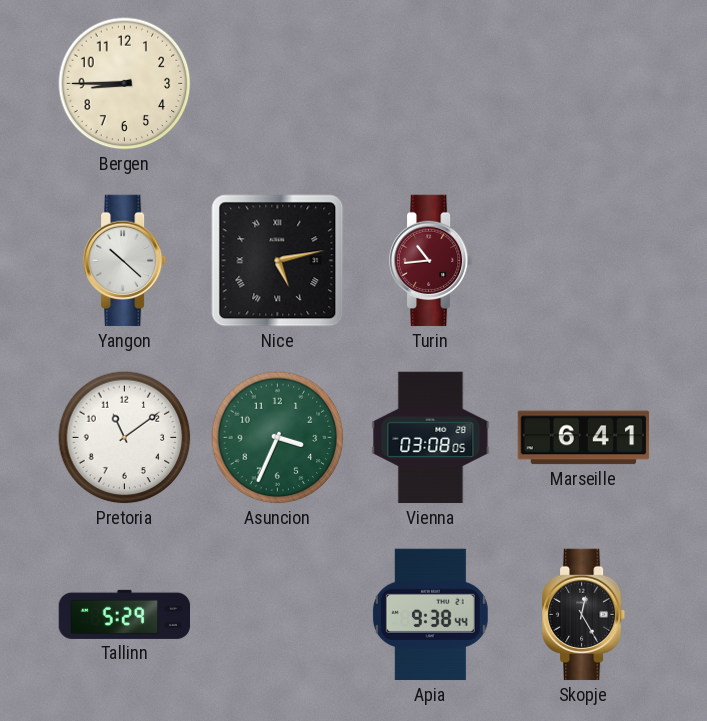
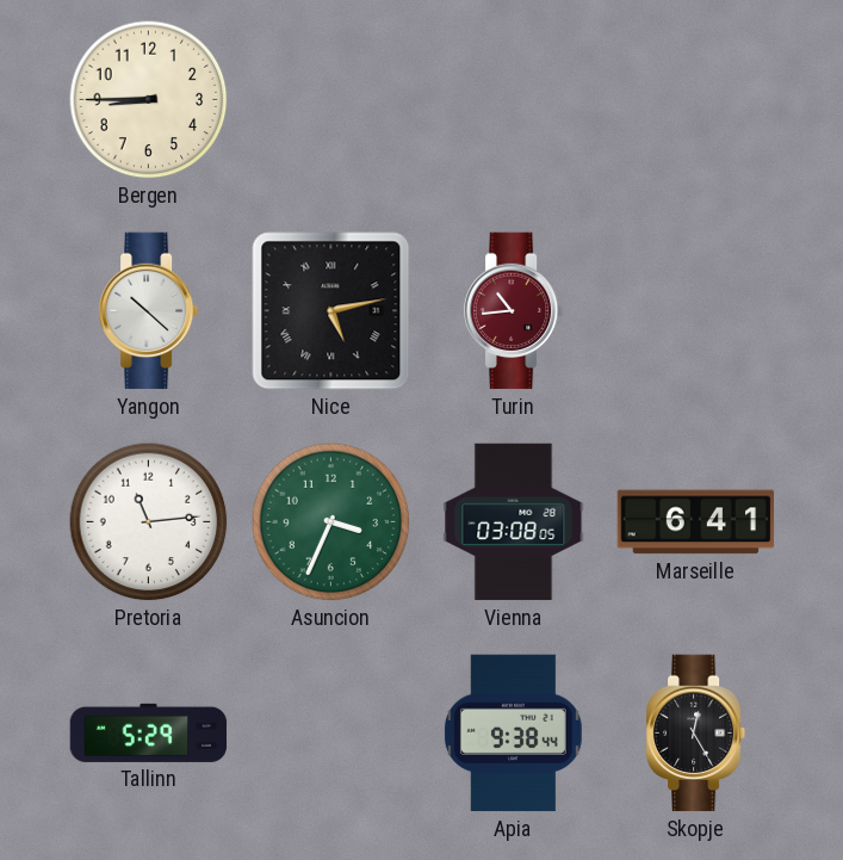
Pretoria: 11:09 -> 11:14
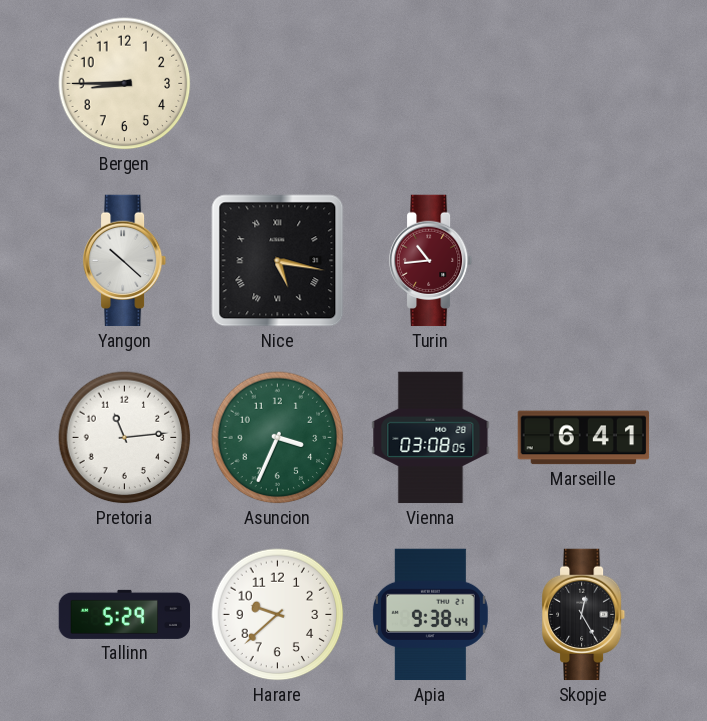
Nice: 5:13 -> 5:17
Harare: none -> 9:38
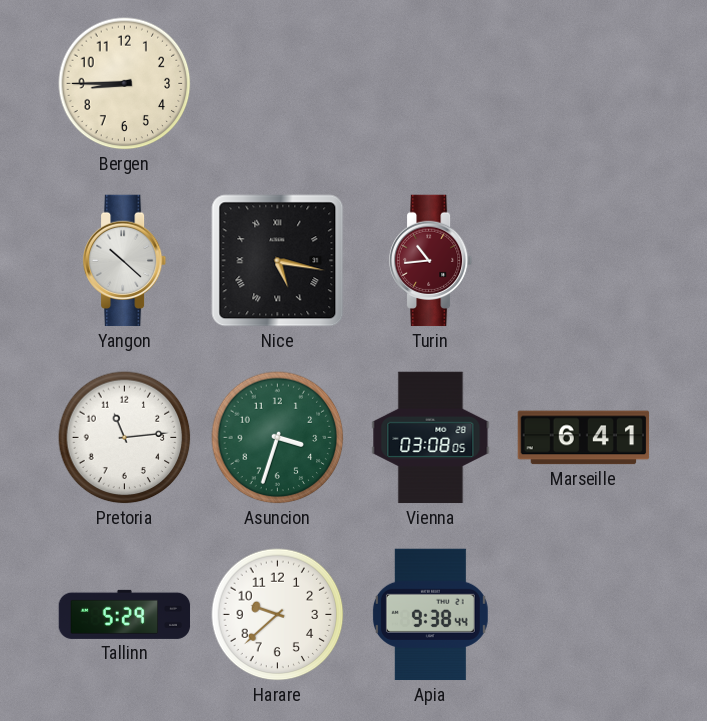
Asuncion: 3:34 -> 3:33
Skopje: 12:25 -> none
